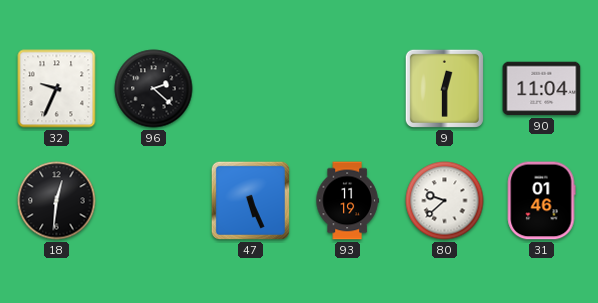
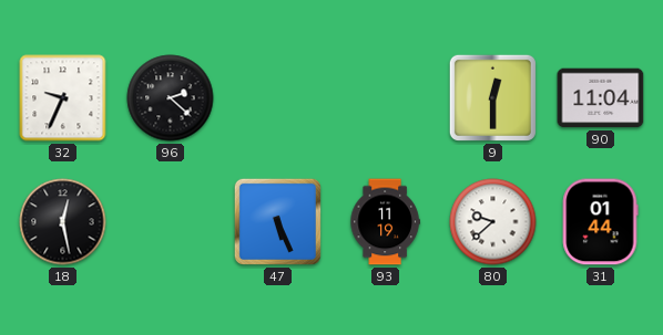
18: 12:31 -> 12:28
31: 01:46 -> 01:44
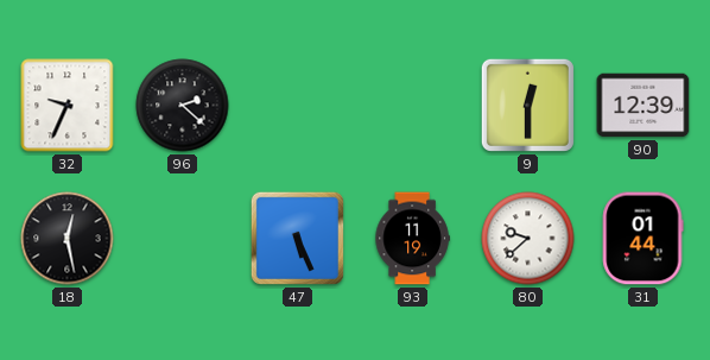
90: 11:04 -> 12:39
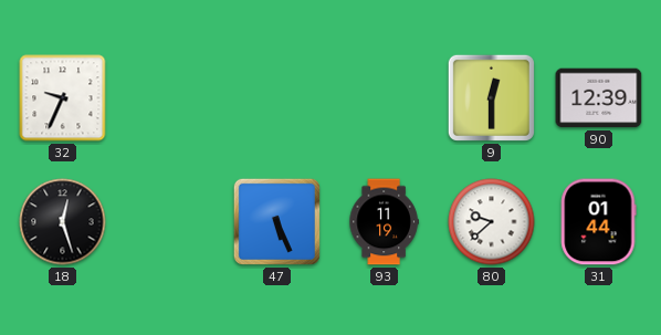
96: 2:22 -> none
18: 12:28 -> 12:27
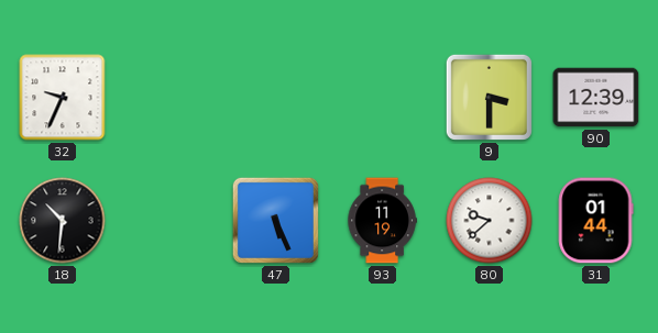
9: 12:30 -> 3:30
18: 12:27 -> 10:31
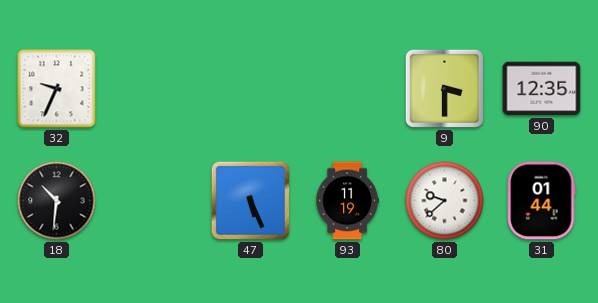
90: 12:39 -> 12:35
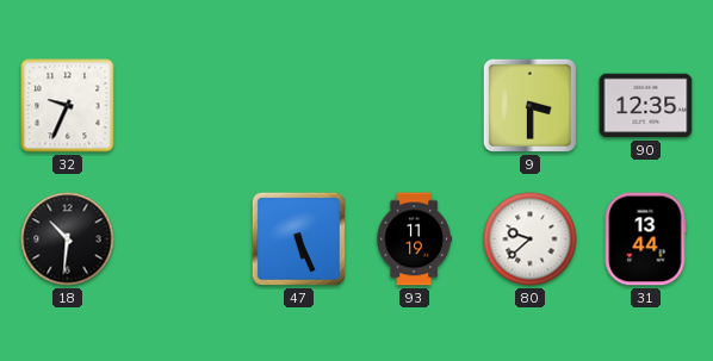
31: 01:44 -> 13:44
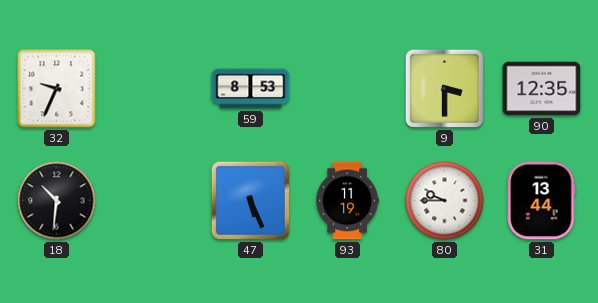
59: none -> 8:53
80: 9:38 -> 9:45
